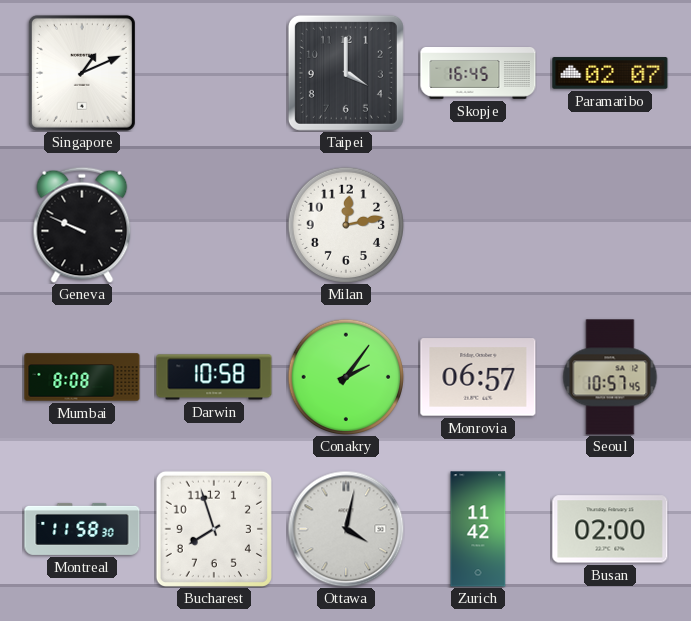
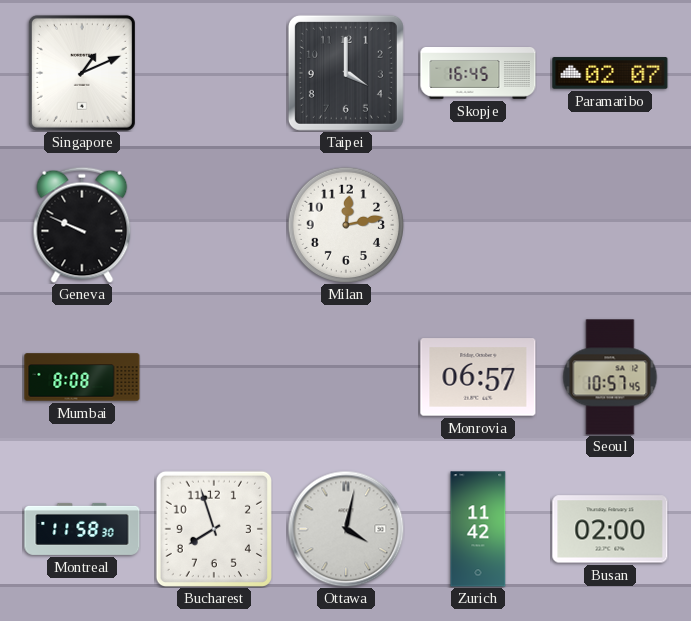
Darwin: 10:58 -> none
Conakry: 2:06 -> none
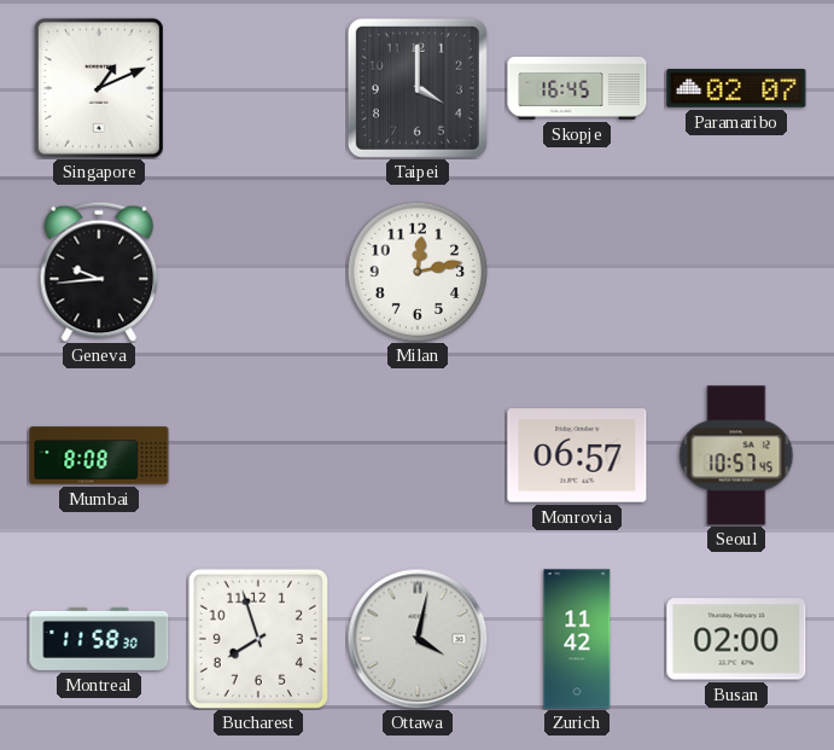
Geneva: 9:49 -> 9:44
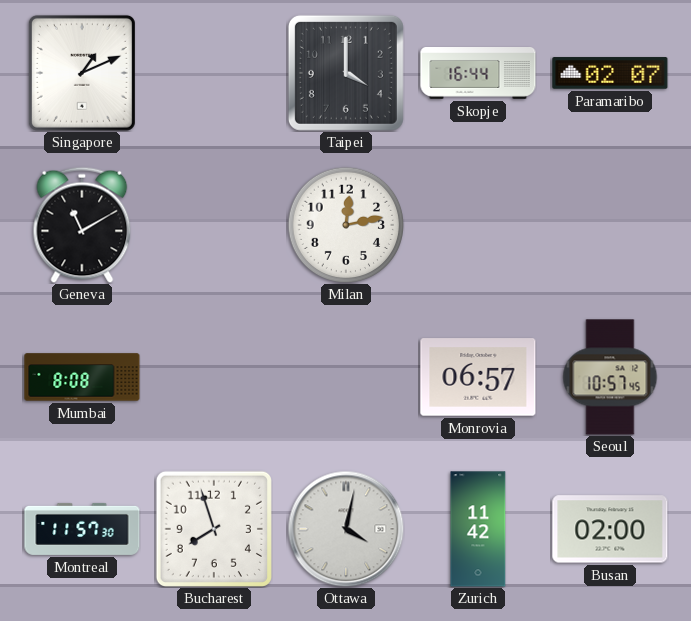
Skopje: 16:45 -> 16:44
Geneva: 9:44 -> 11:10
Montreal: 11:58 -> 11:57
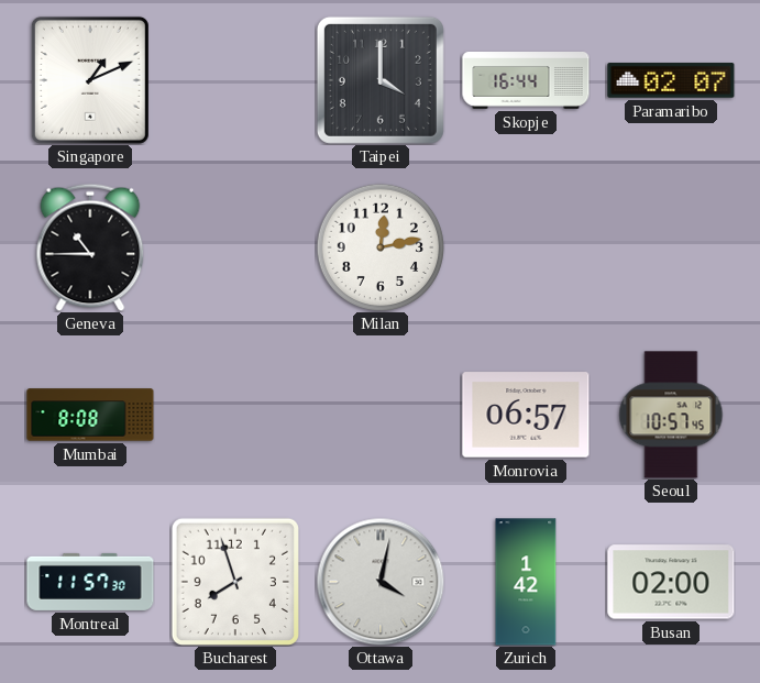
Geneva: 11:10 -> 10:45
Zurich: 11:42 -> 1:42
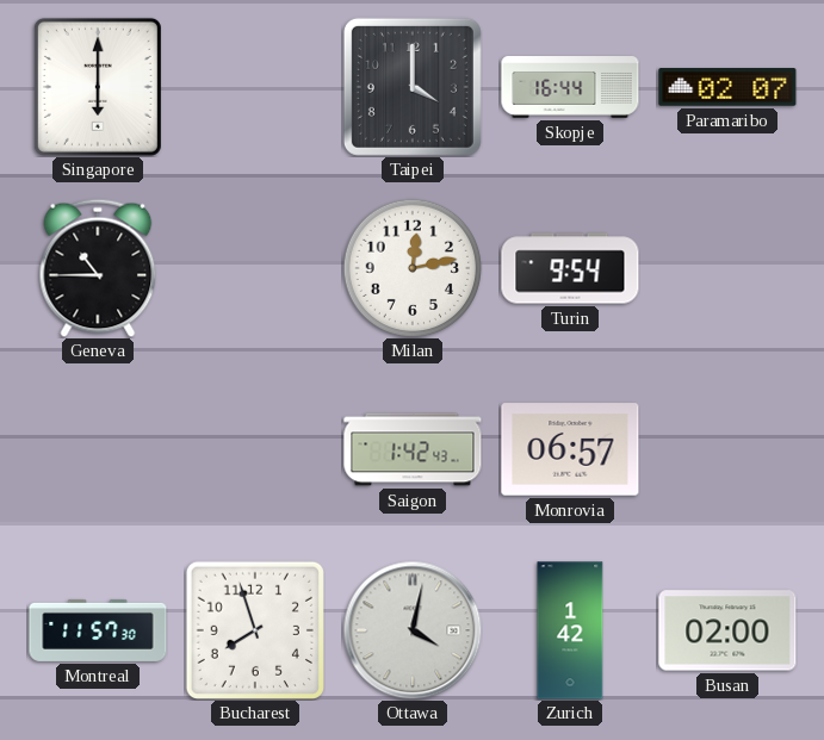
Singapore: 1:11 -> 6:00
Turin: none -> 9:54
Mumbai: 8:08 -> none
Saigon: none -> 1:42
Seoul: 10:57 -> none
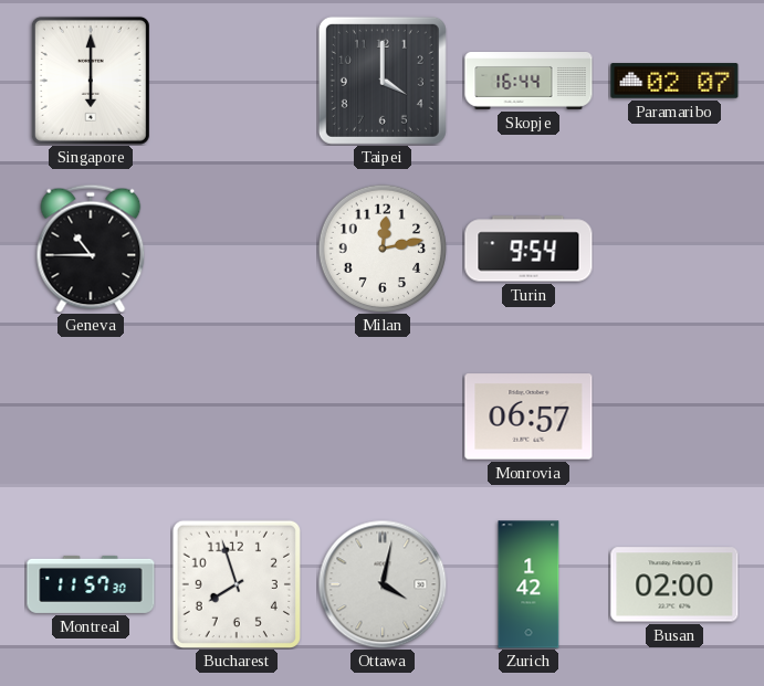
Saigon: 1:42 -> none
